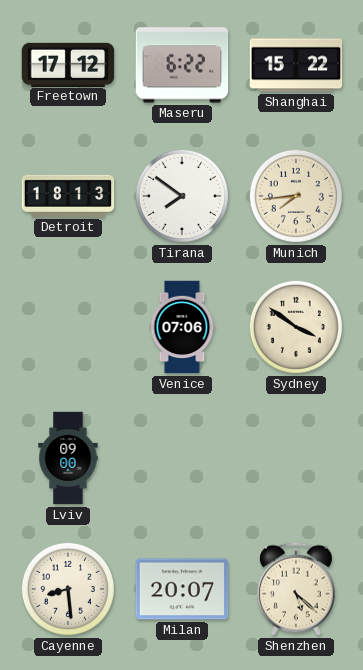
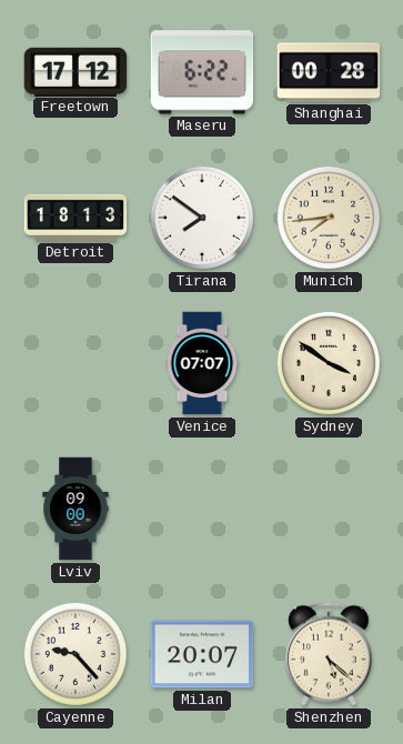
Shanghai: 15:22 -> 00:28
Venice: 07:06 -> 07:07
Cayenne: 8:29 -> 9:23
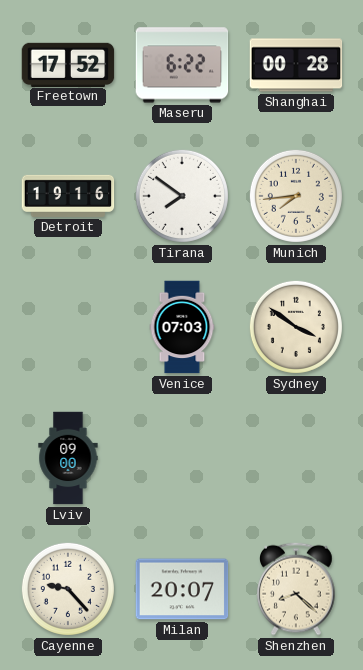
Freetown: 17:12 -> 17:52
Detroit: 18:13 -> 19:16
Venice: 07:07 -> 07:03
Shenzhen: 5:22 -> 8:22
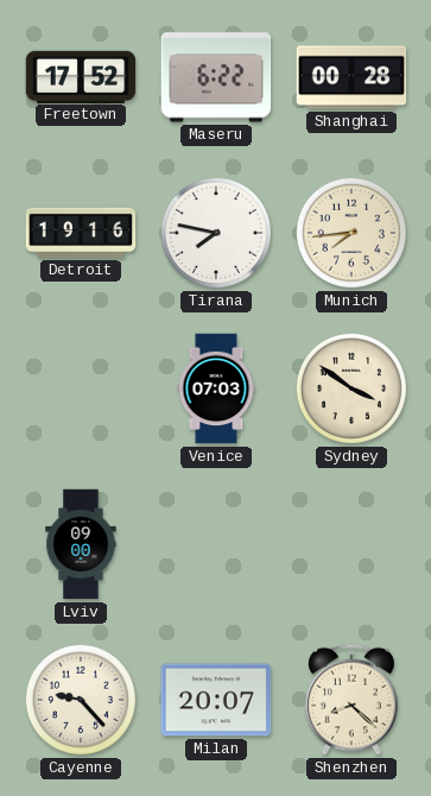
Tirana: 7:51 -> 7:47
